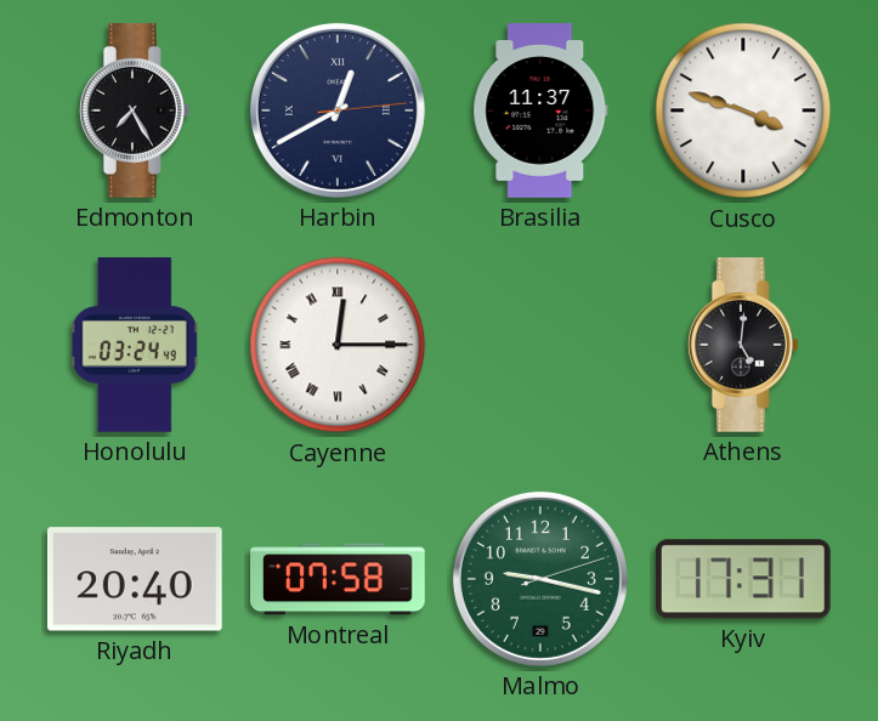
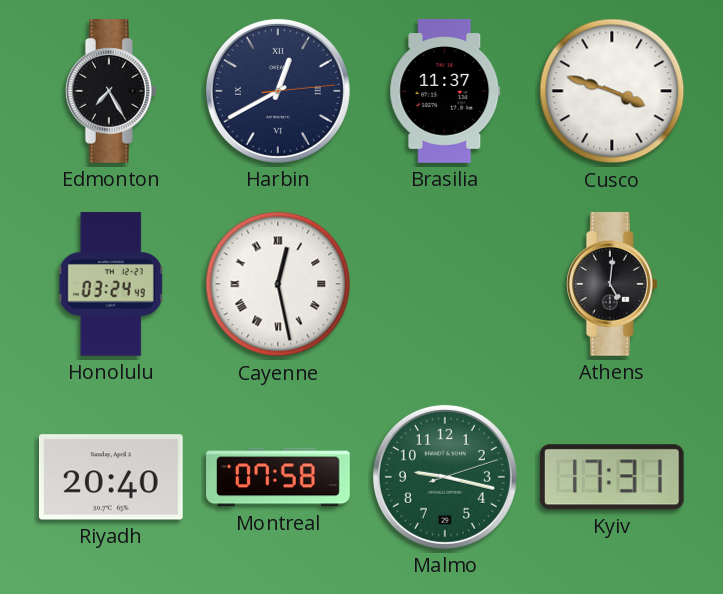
Cayenne: 12:15 -> 12:28
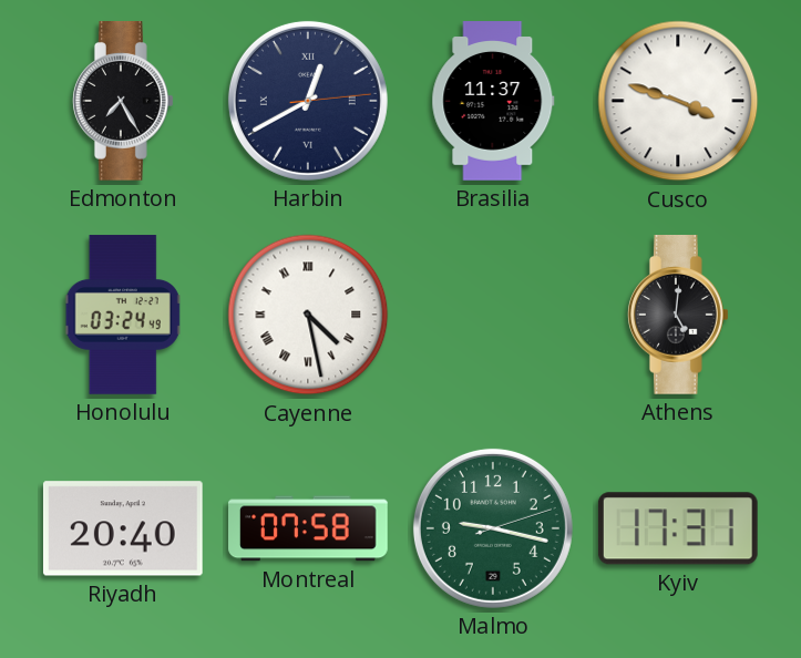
Cayenne: 12:28 -> 4:28
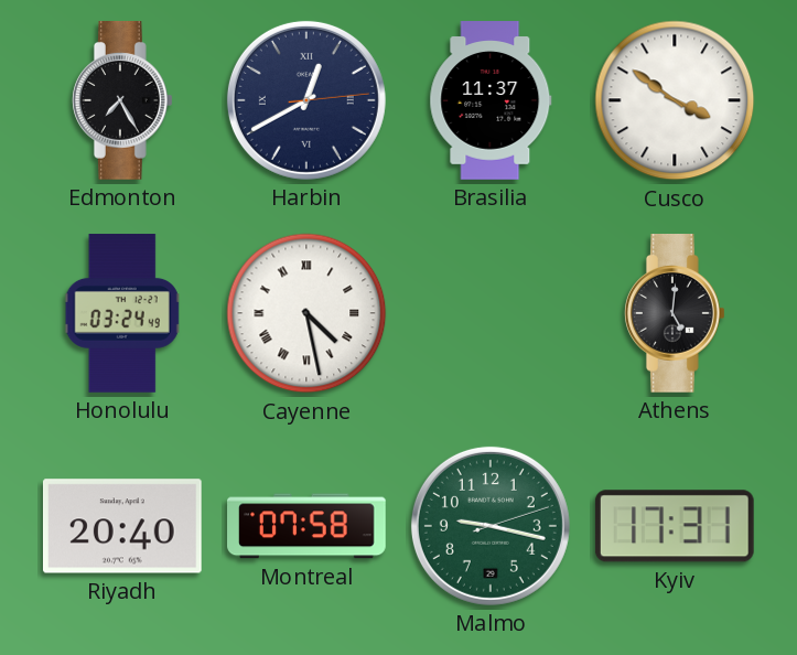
Cusco: 3:48 -> 3:51
